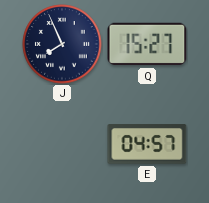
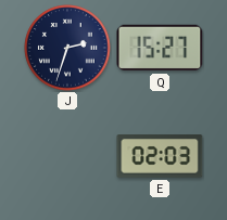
J: 7:56 -> 2:33
E: 04:57 -> 02:03
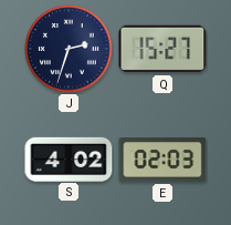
S: none -> 4:02
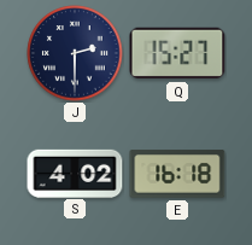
J: 2:33 -> 2:30
E: 02:03 -> 16:18
